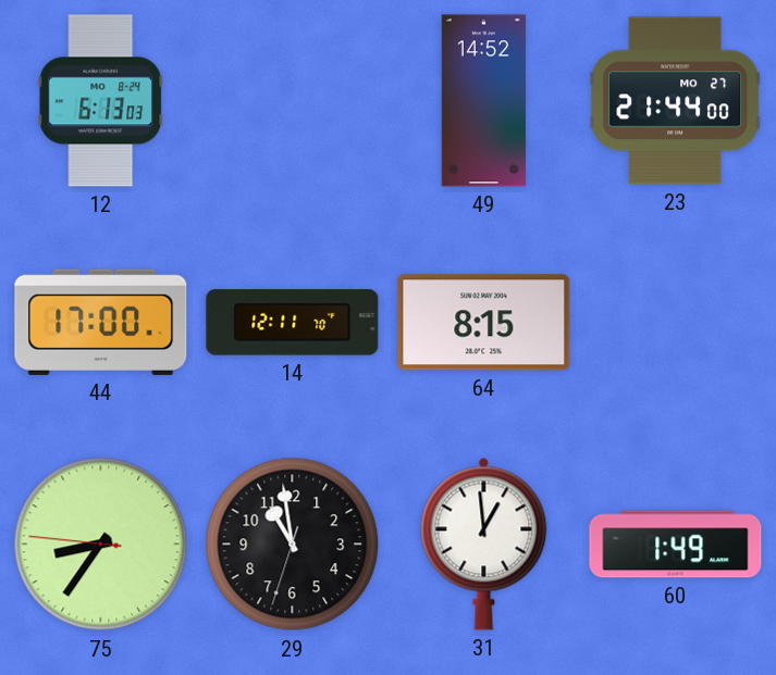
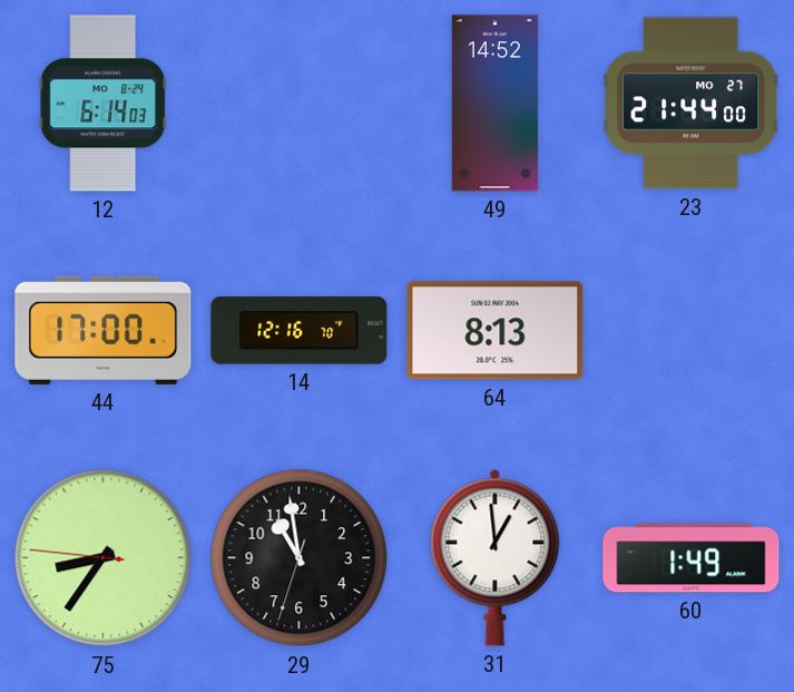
12: 6:13 -> 6:14
14: 12:11 -> 12:16
64: 8:15 -> 8:13
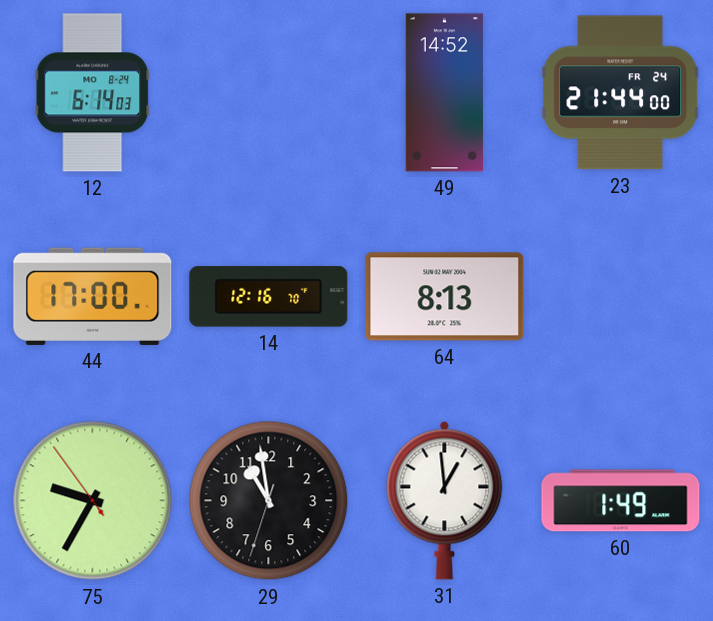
23 date: MO 27 -> FR 24
75: 8:35 -> 9:34
